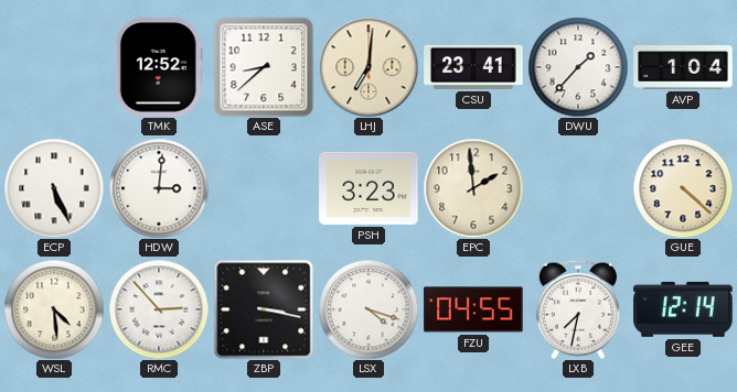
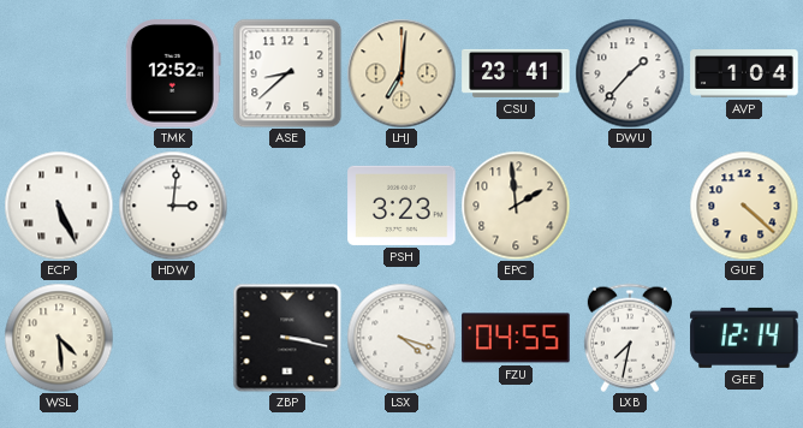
RMC: 2:53 -> none
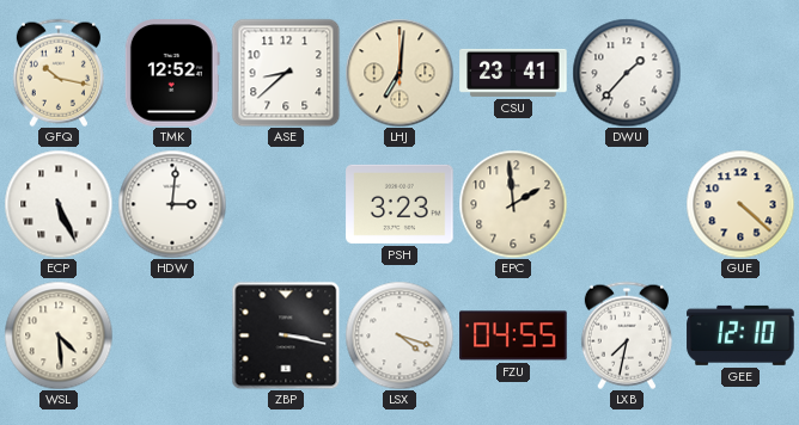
GFQ: none -> 10:17
AVP: 1:04 -> none
GEE: 12:14 -> 12:10
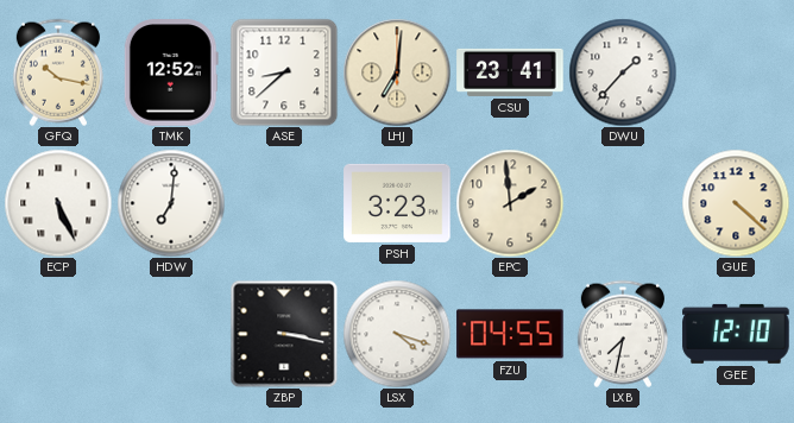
HDW: 3:01 -> 7:01
WSL: 4:29 -> none
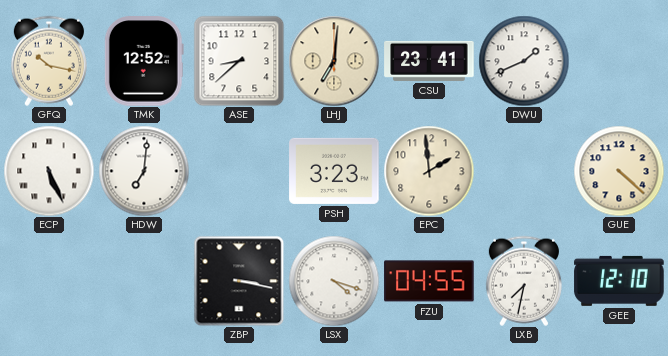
DWU: 1:37 -> 1:41
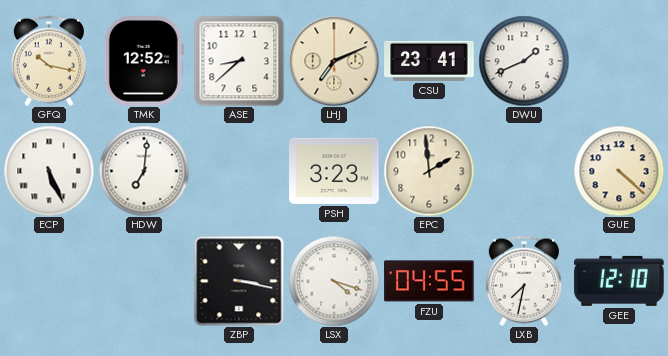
LHJ: 7:01 -> 7:11
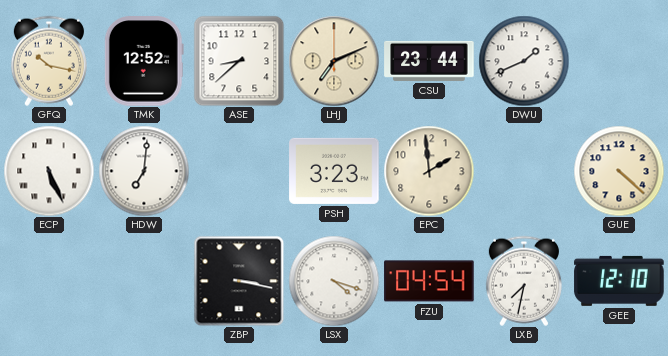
CSU: 23:41 -> 23:44
FZU: 04:55 -> 04:54
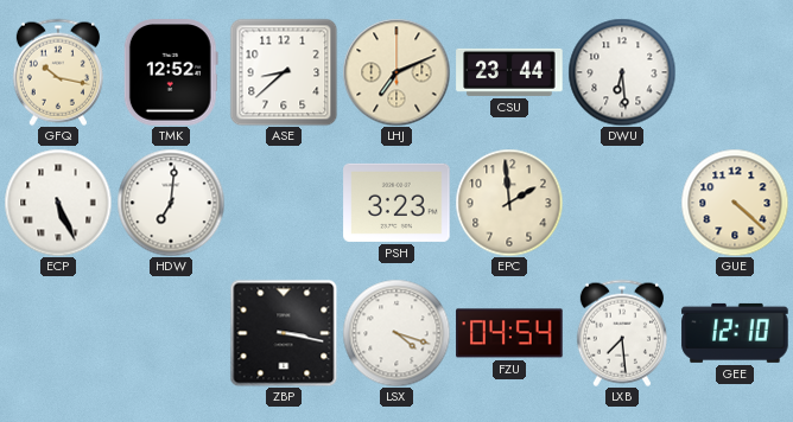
DWU: 1:41 -> 6:29
LXB: 7:32 -> 7:29
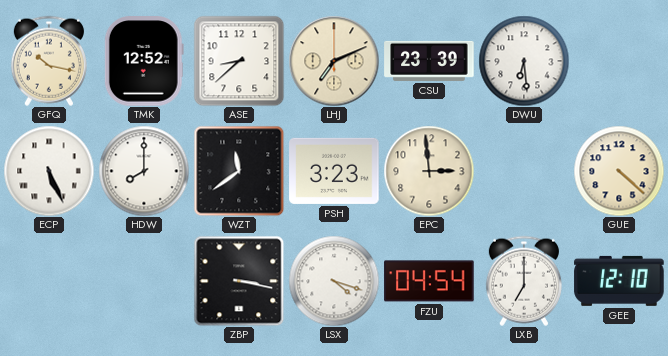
CSU: 23:44 -> 23:39
HDW: 7:01 -> 8:00
WZT: none -> 11:39
EPC: 1:59 -> 2:59
LXB: 7:29 -> 7:00
